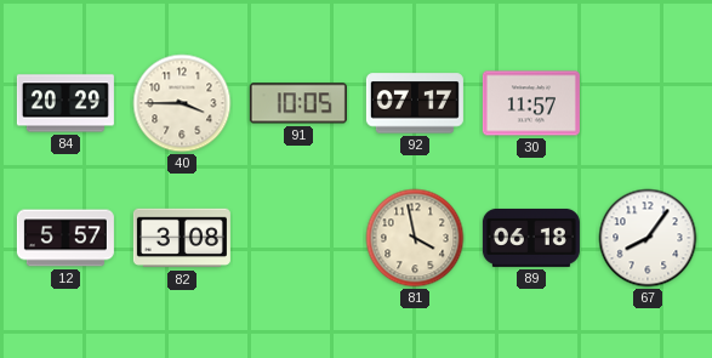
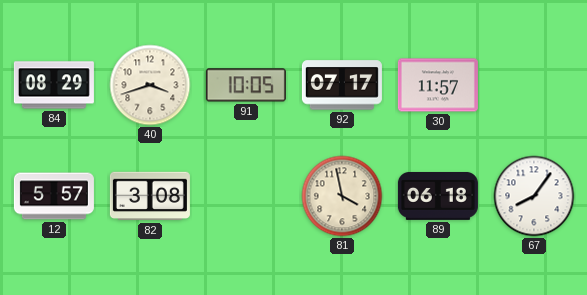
84: 20:29 -> 08:29
40: 3:45 -> 3:42
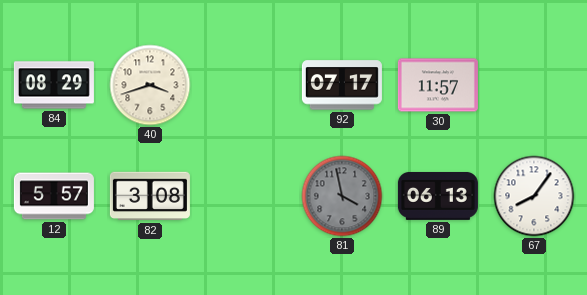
91: 10:05 -> none
81 dial: cream -> grey
89: 06:18 -> 06:13
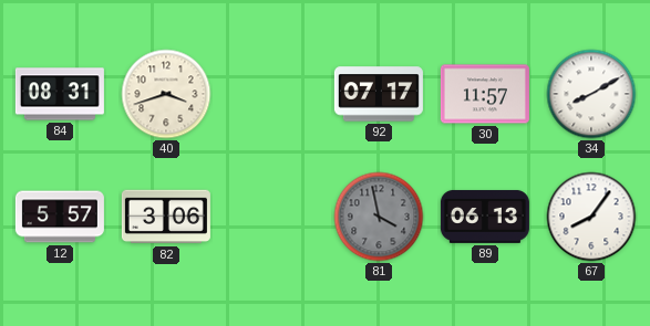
84: 08:29 -> 08:31
34: none -> 8:10
82: 3:08 -> 3:06
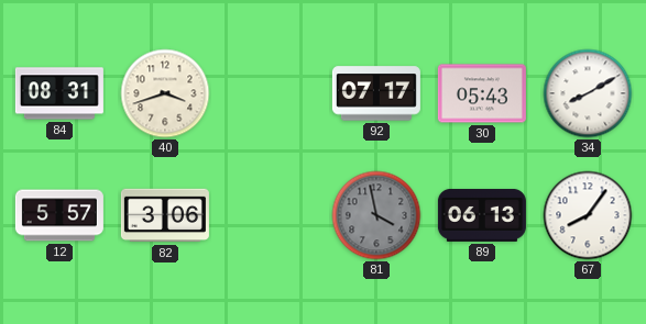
30: 11:57 -> 05:43
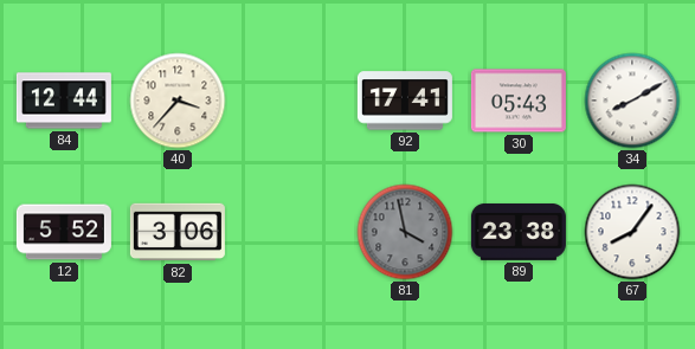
84: 08:31 -> 12:44
40: 3:42 -> 3:37
92: 07:17 -> 17:41
12: 5:57 -> 5:52
89: 06:13 -> 23:38
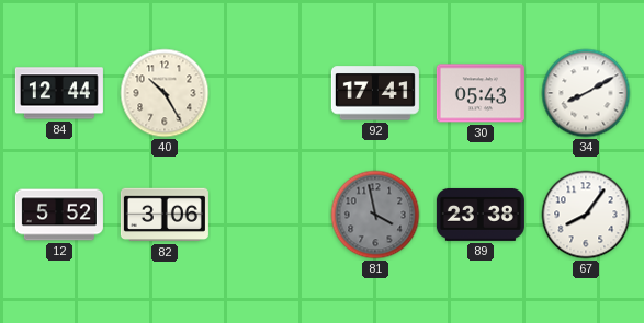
40: 3:37 -> 10:25
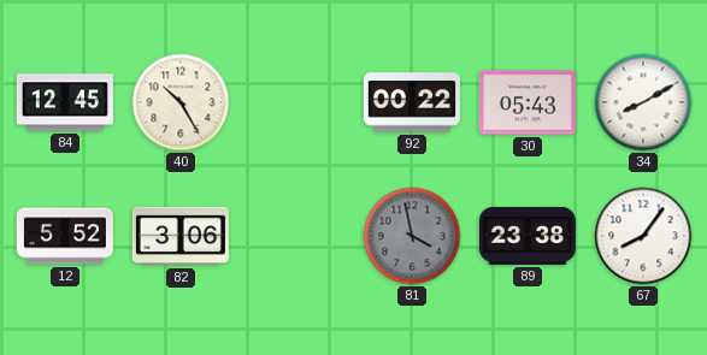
84: 12:44 -> 12:45
92: 17:41 -> 00:22
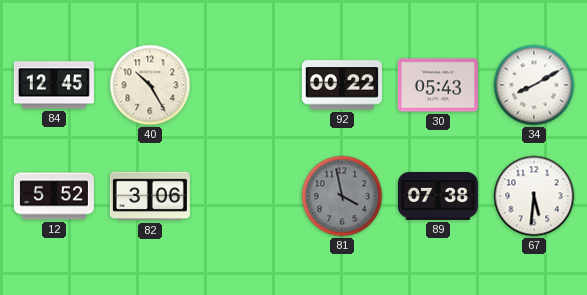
89: 23:38 -> 07:38
67: 8:06 -> 5:31
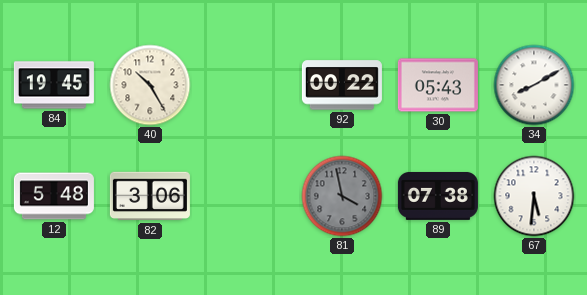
84: 12:45 -> 19:45
12: 5:52 -> 5:48
